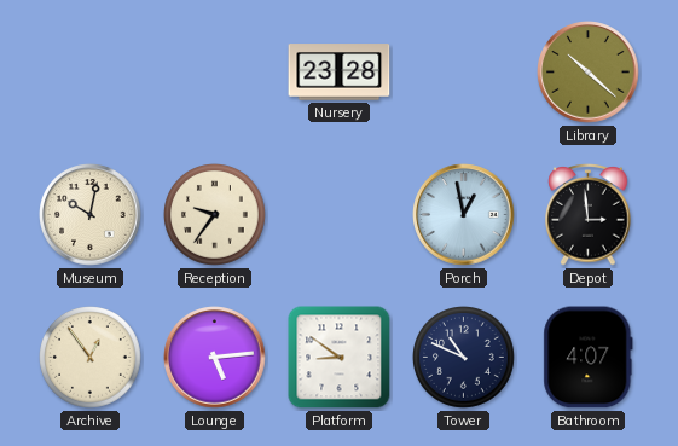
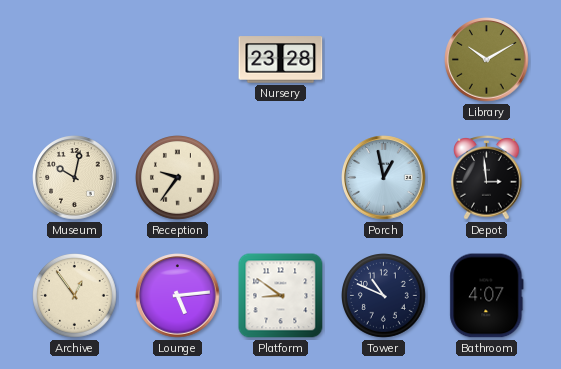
Library: 10:22 -> 10:10
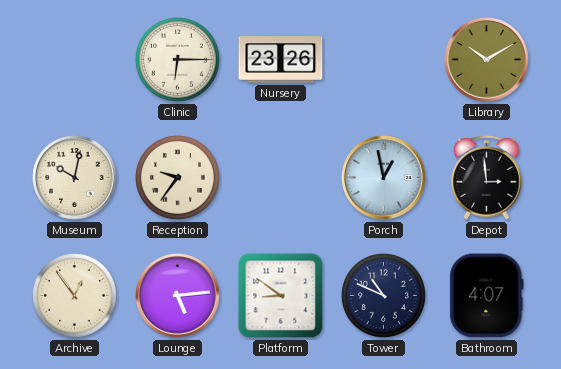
Clinic: none -> 6:15
Nursery: 23:28 -> 23:26
